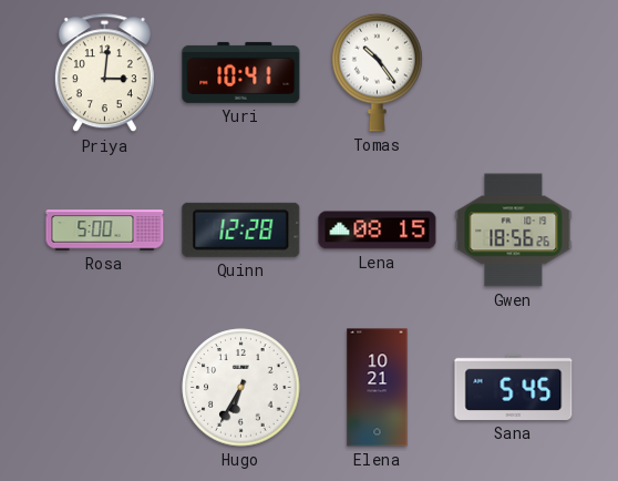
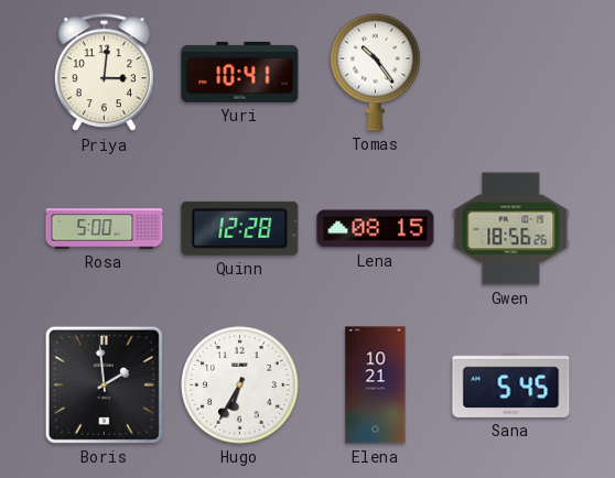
Boris: none -> 1:59
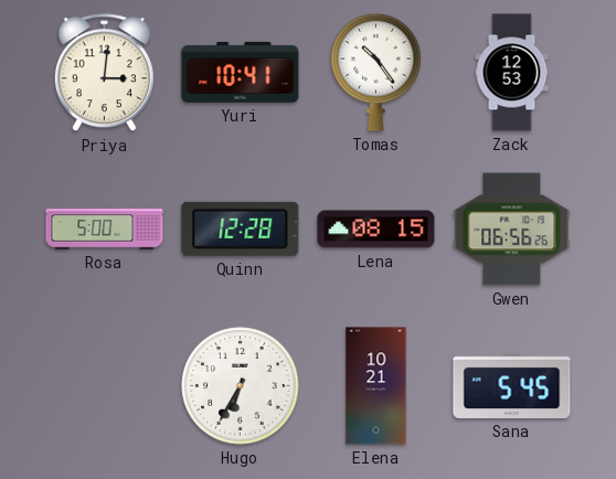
Zack: none -> 12:53
Gwen: 18:56 -> 06:56
Boris: 1:59 -> none
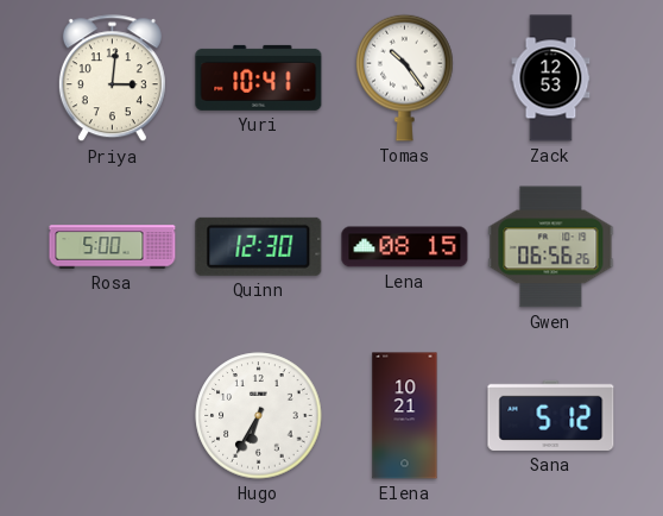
Quinn: 12:28 -> 12:30
Sana: 5:45 -> 5:12
